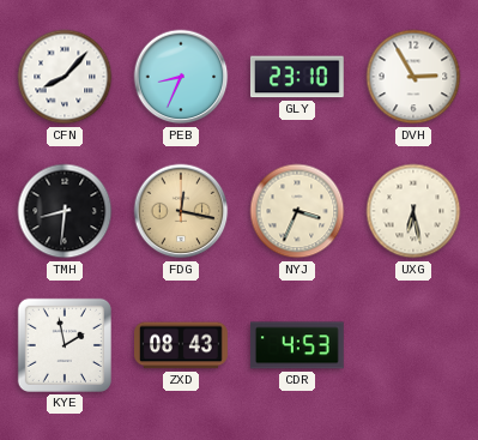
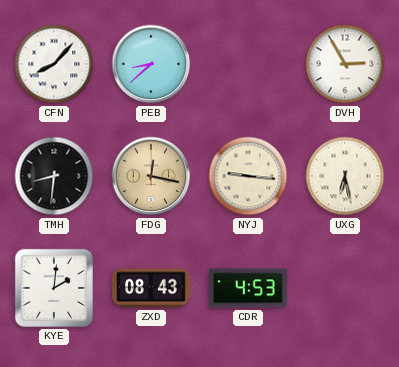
PEB: 8:34 -> 8:38
GLY: 23:10 -> none
NYJ: 3:34 -> 9:16
KYE: 1:58 -> 2:01
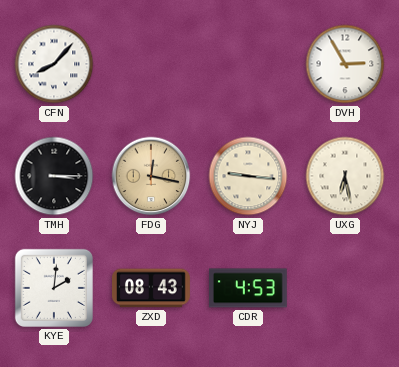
PEB: 8:38 -> none
TMH: 8:31 -> 3:15
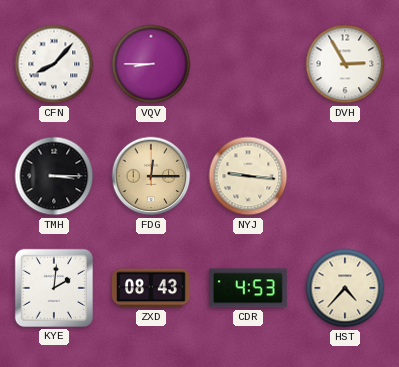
VQV: none -> 8:45
FDG: 12:17 -> 12:15
UXG: 6:28 -> none
HST: none -> 4:37
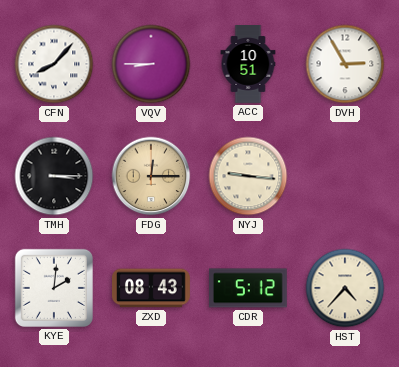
ACC: none -> 10:51
CDR: 4:53 -> 5:12
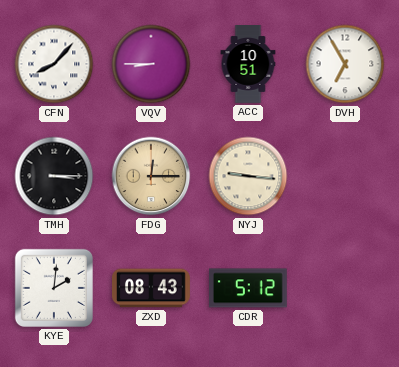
DVH: 2:55 -> 6:55
HST: 4:37 -> none
